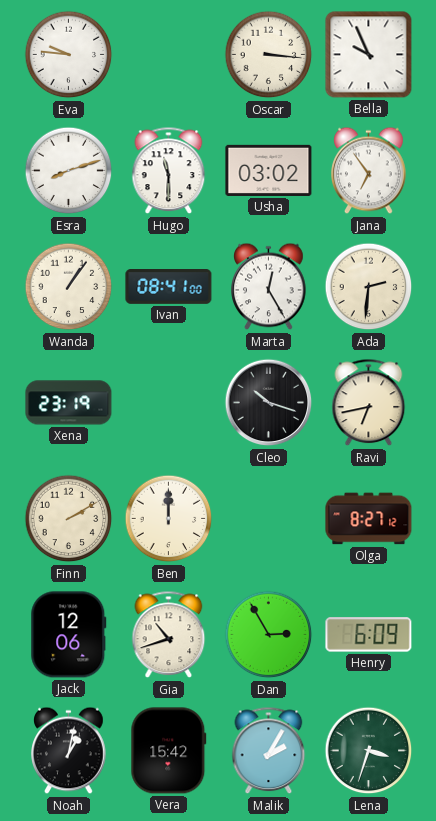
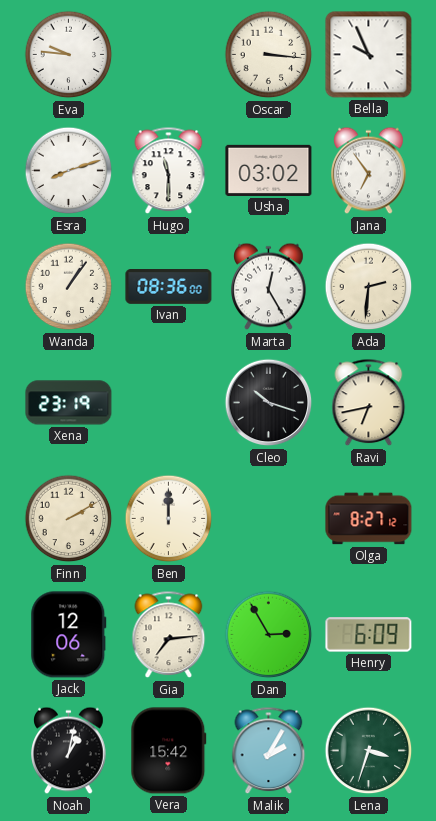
Ivan: 08:41 -> 08:36
Gia: 10:42 -> 7:14
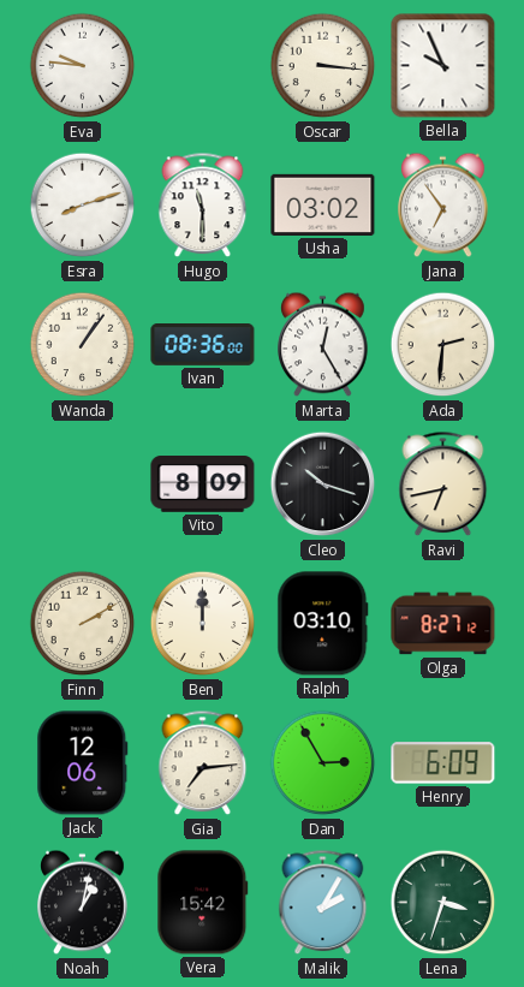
Xena: 23:19 -> none
Vito: none -> 8:09
Ralph: none -> 03:10
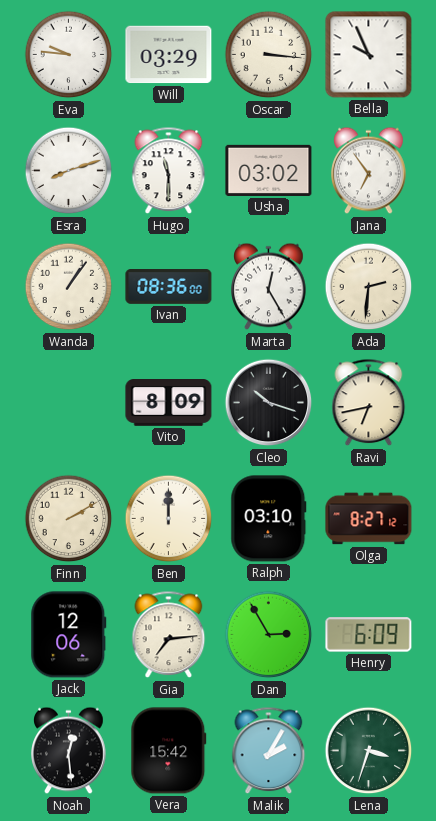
Will: none -> 03:29
Noah: 1:02 -> 12:29
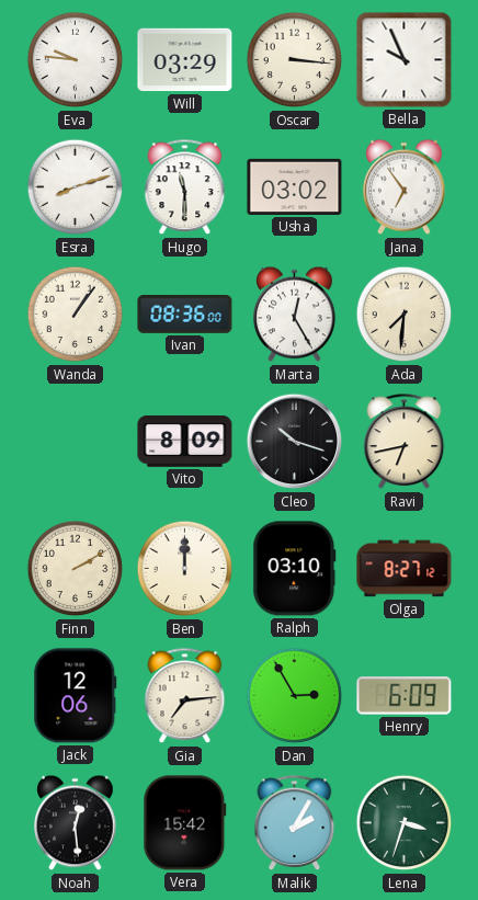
Ada: 2:31 -> 7:31
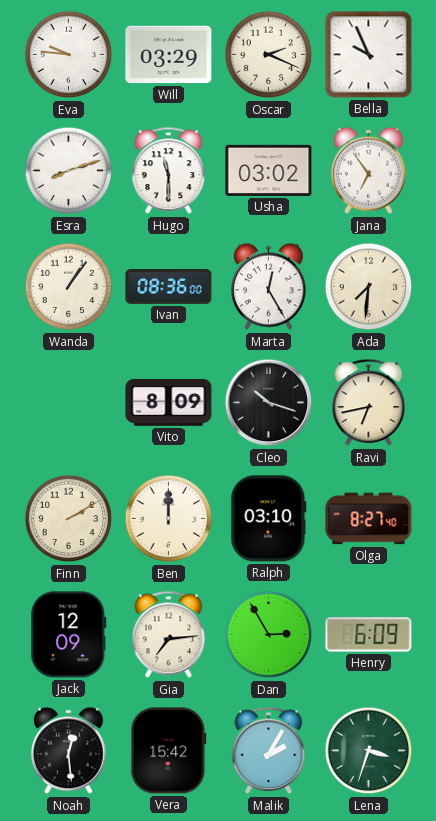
Oscar: 3:16 -> 2:19
Olga: 8:27:12 -> 8:27:40
Jack: 12:06 -> 12:09
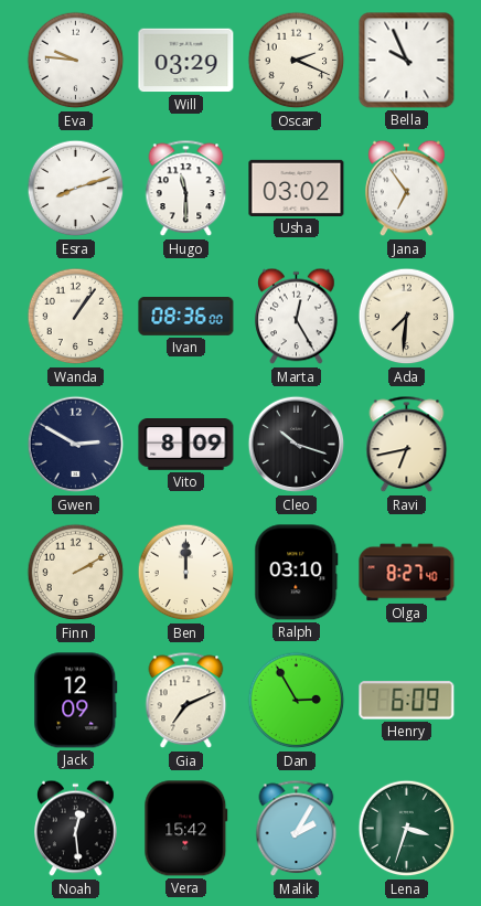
Gwen: none -> 2:50
Gia: 7:14 -> 7:11
